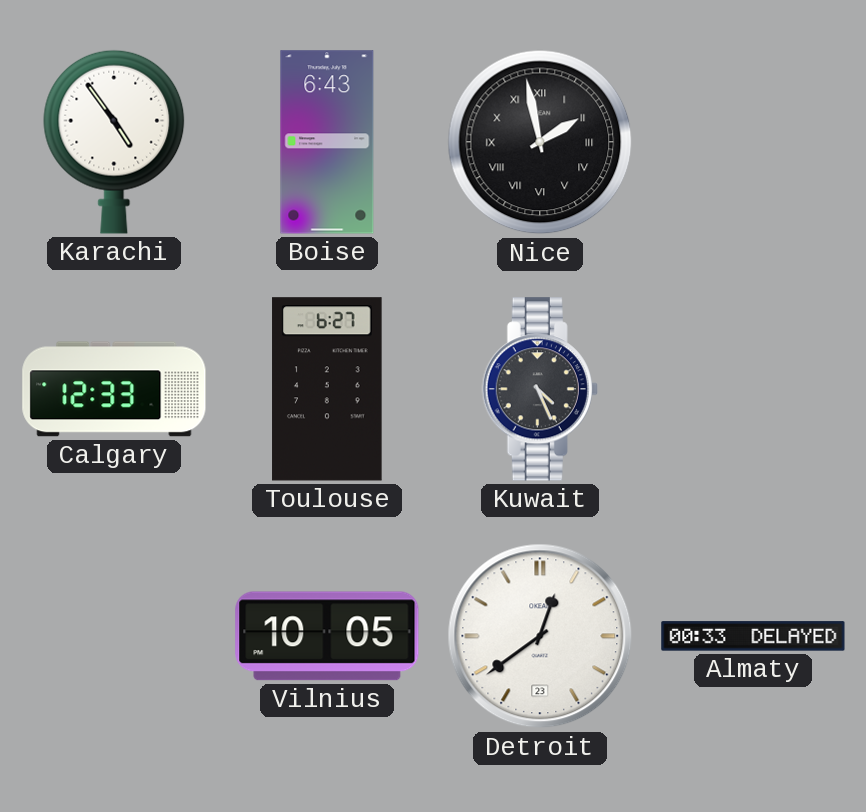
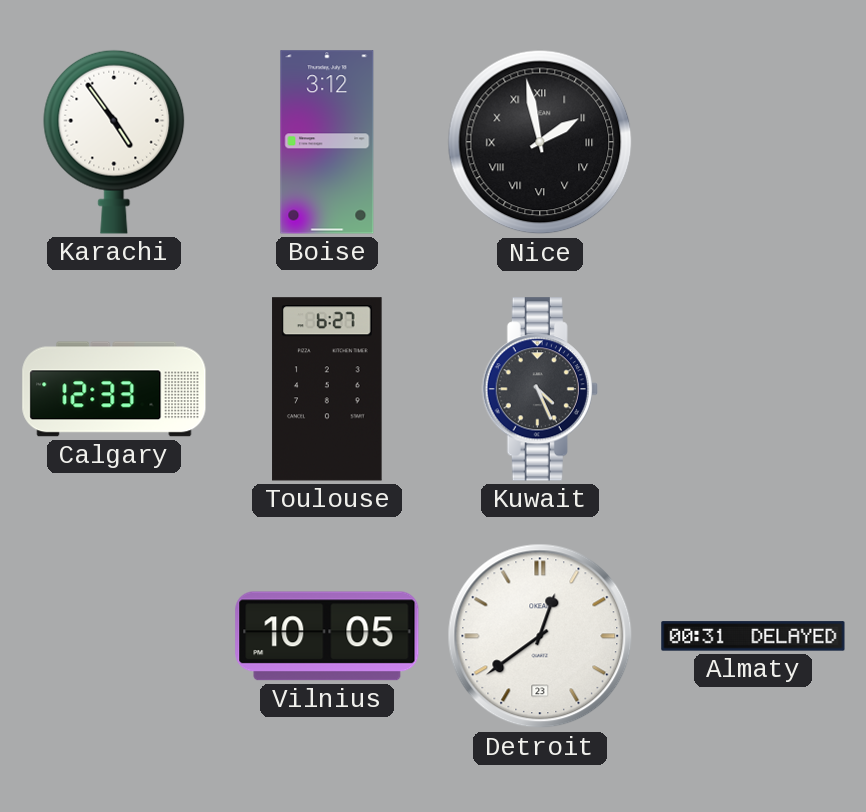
Boise: 6:43 -> 3:12
Almaty: 00:33 -> 00:31
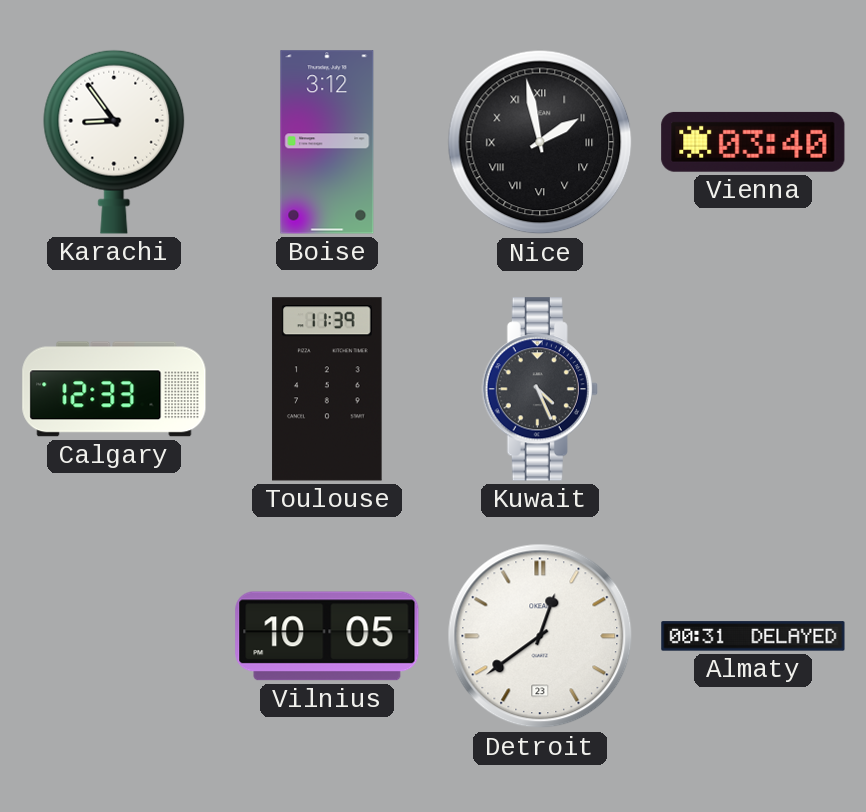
Karachi: 4:54 -> 8:54
Vienna: none -> 03:40
Toulouse: 6:27 -> 11:39
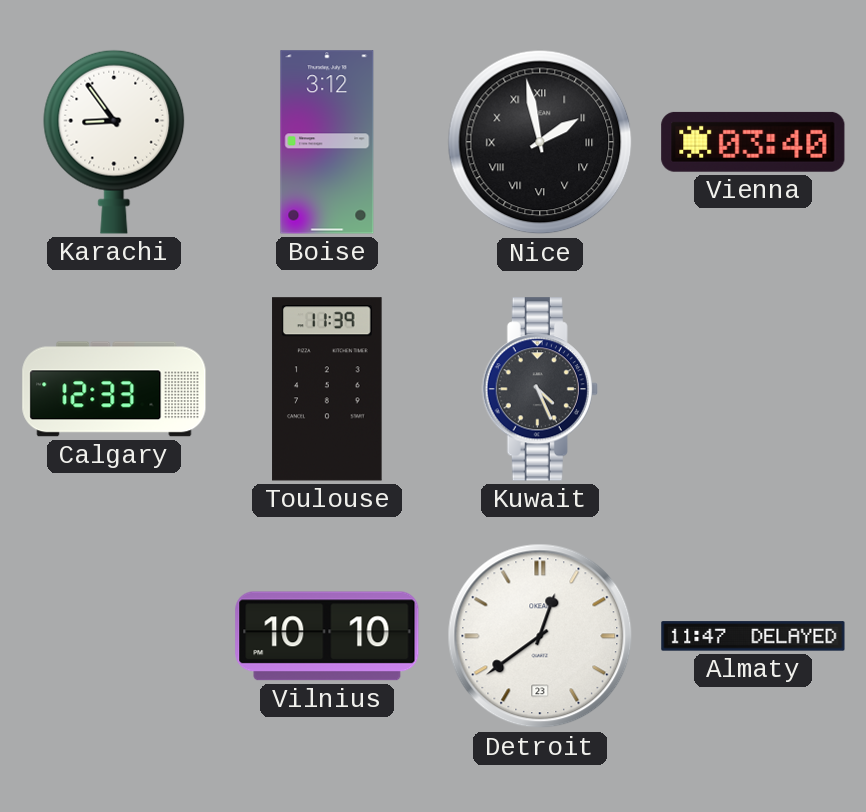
Vilnius: 10:05 -> 10:10
Almaty: 00:31 -> 11:47
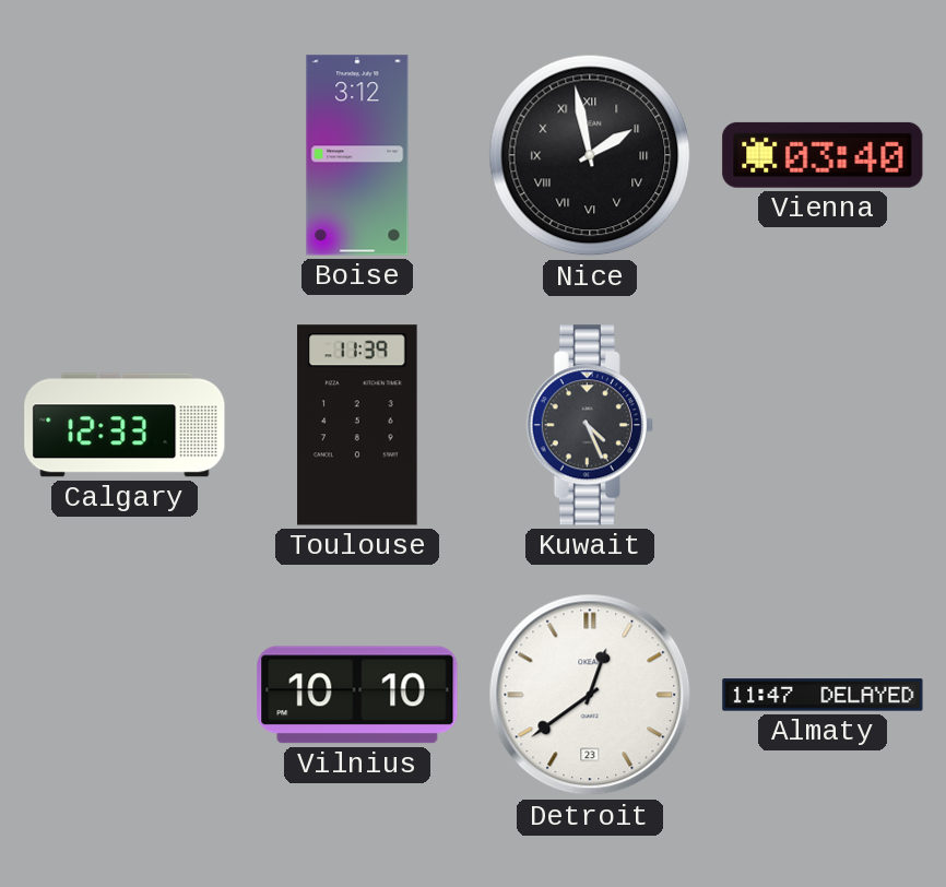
Karachi: 8:54 -> none
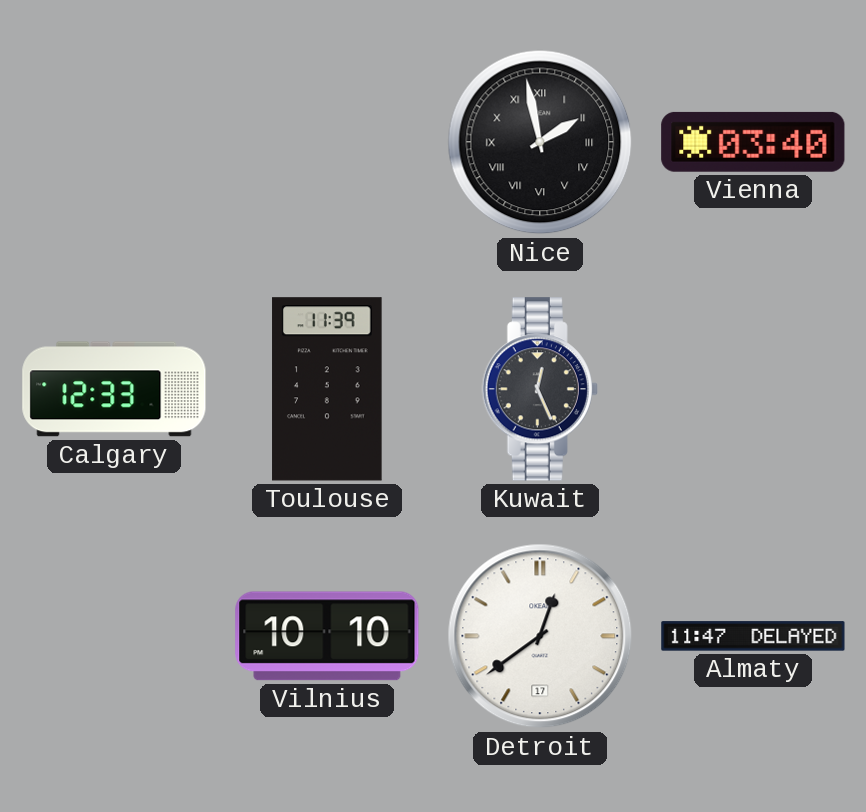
Boise: 3:12 -> none
Kuwait: 4:26 -> 12:26
Detroit date: 23 -> 17
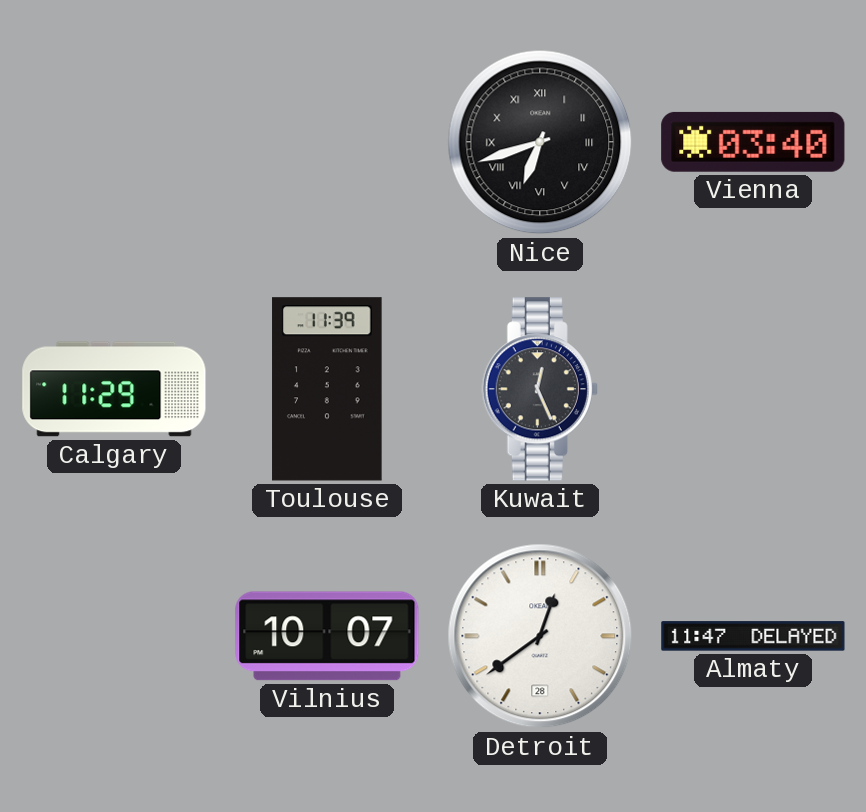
Nice: 1:58 -> 6:42
Calgary: 12:33 -> 11:29
Vilnius: 10:10 -> 10:07
Detroit date: 17 -> 28
